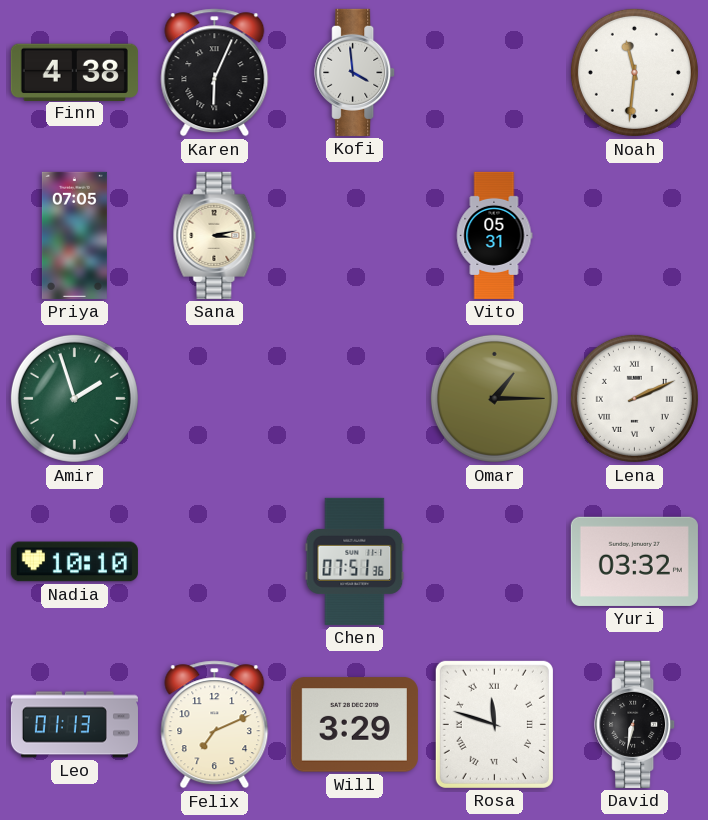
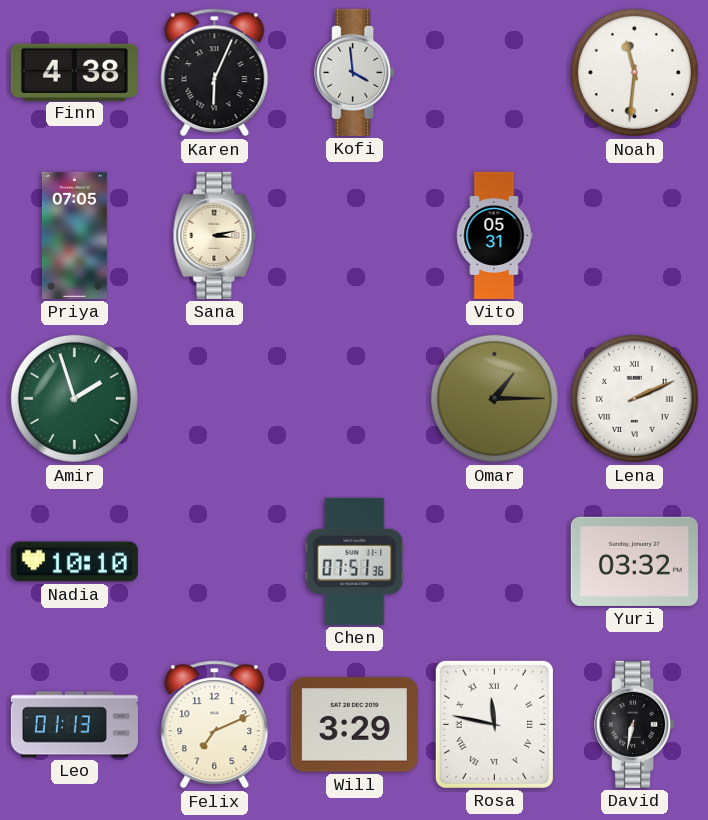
Rosa: 11:48 -> 11:47
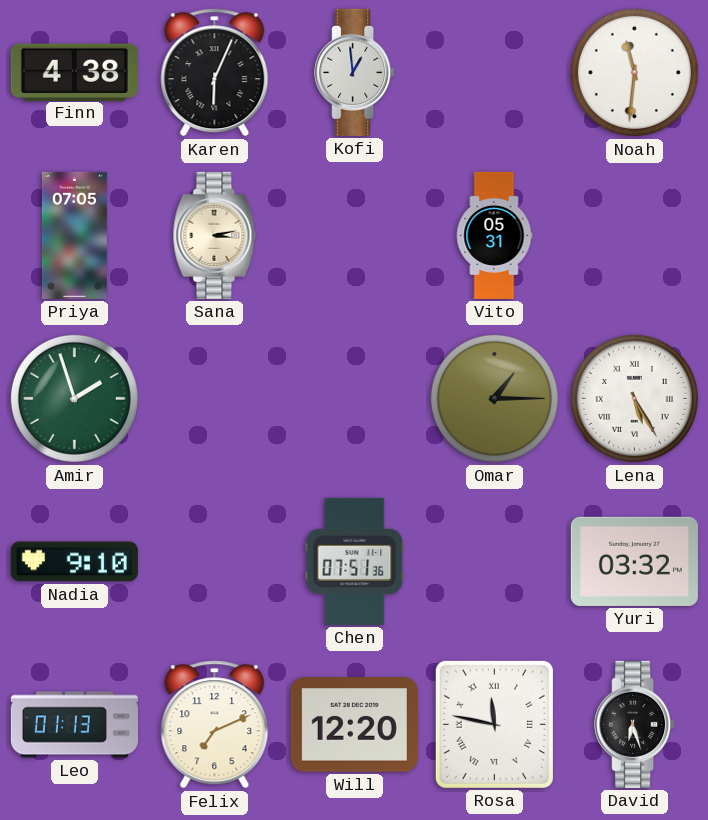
Kofi: 3:59 -> 12:59
Lena: 2:11 -> 5:25
Nadia: 10:10 -> 9:10
Will: 3:29 -> 12:20
David: 6:32 -> 6:27
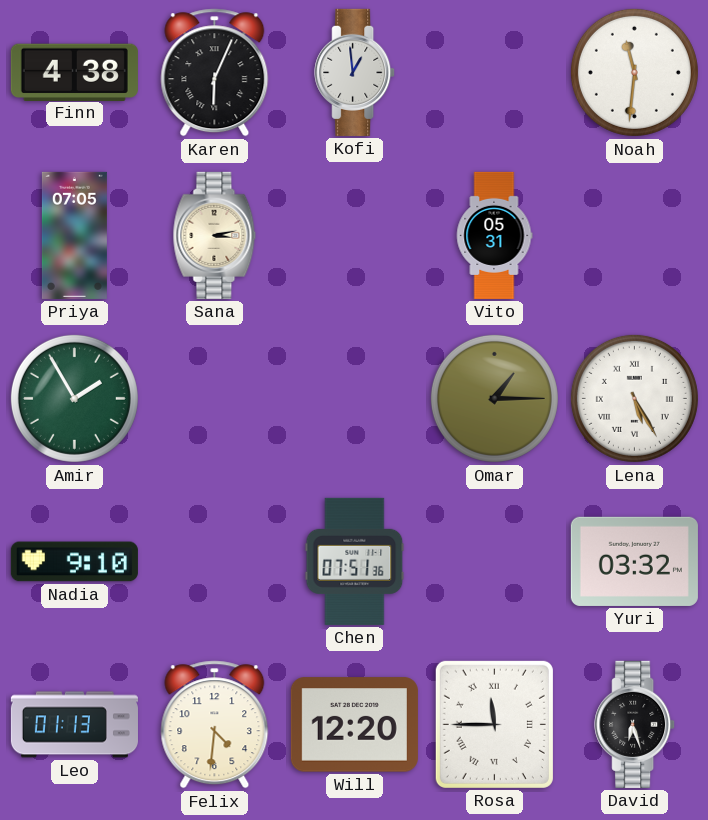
Amir: 1:57 -> 1:55
Felix: 7:11 -> 4:31
Rosa: 11:47 -> 11:45
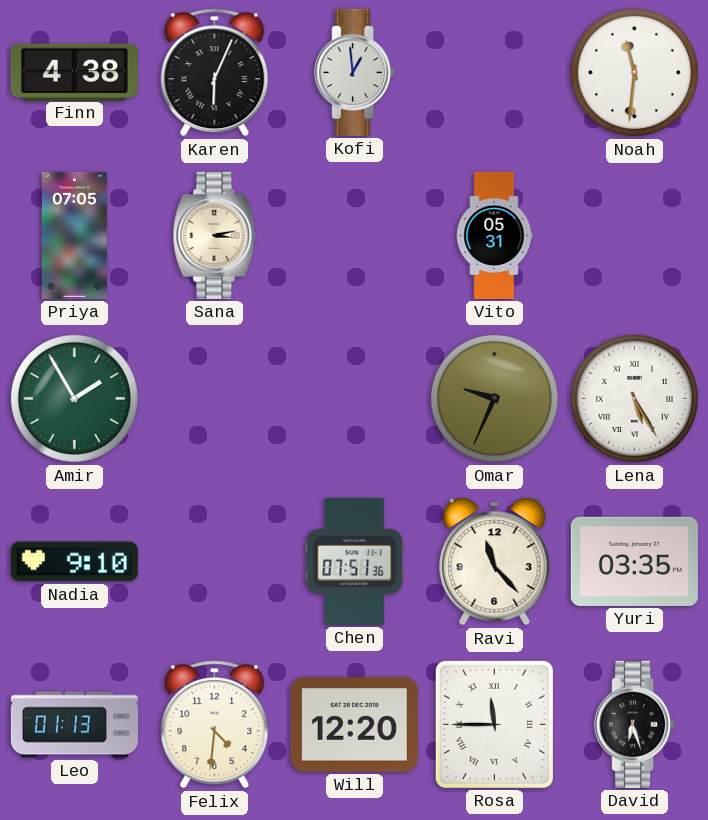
Omar: 1:15 -> 9:34
Ravi: none -> 11:23
Yuri: 03:32 -> 03:35
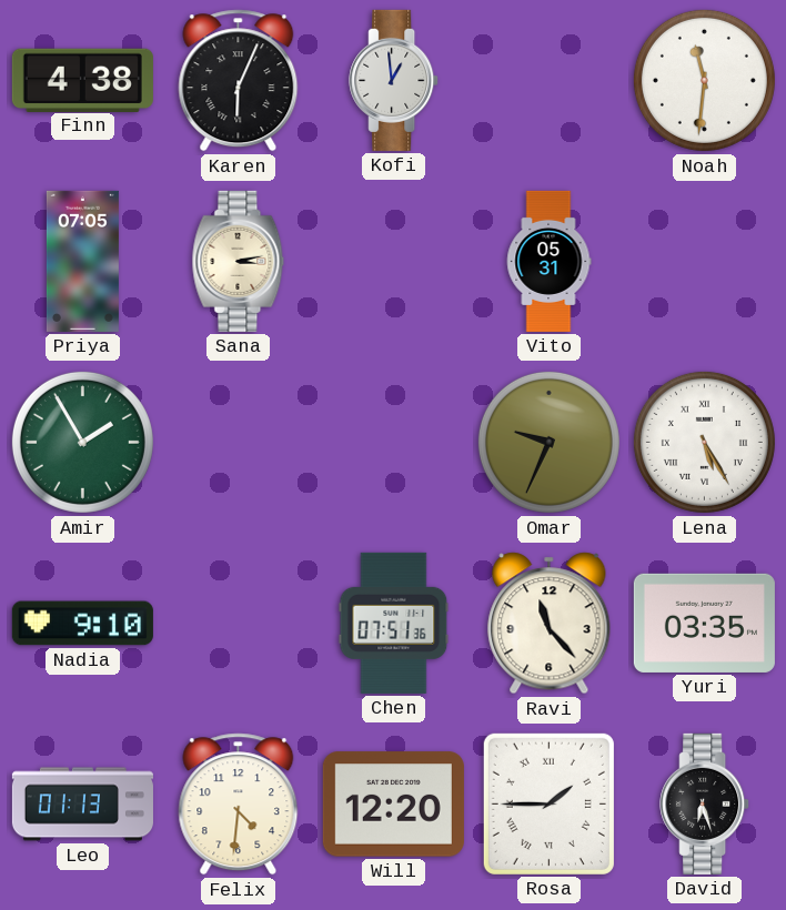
Rosa: 11:45 -> 1:45
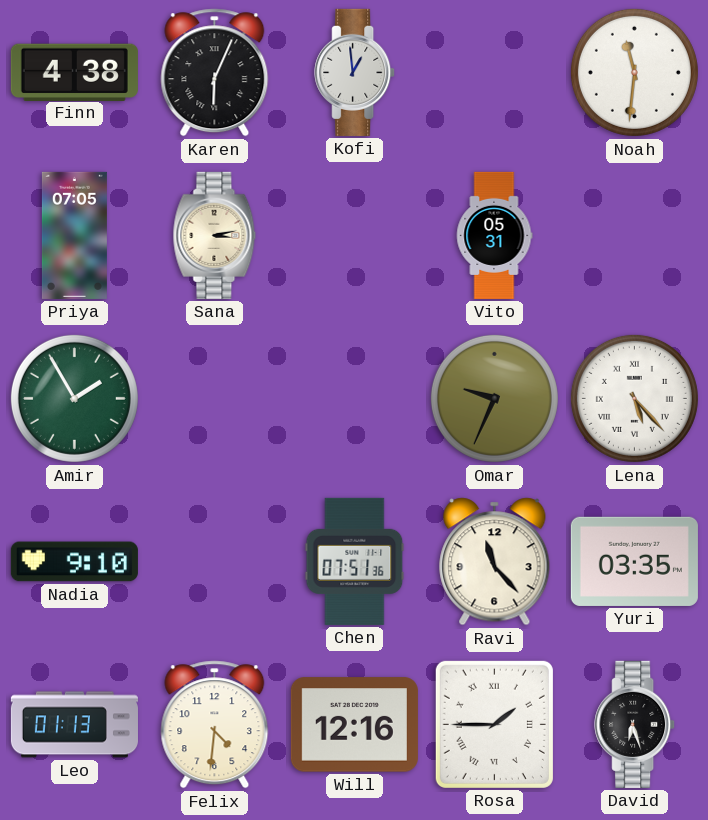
Lena: 5:25 -> 5:23
Will: 12:20 -> 12:16
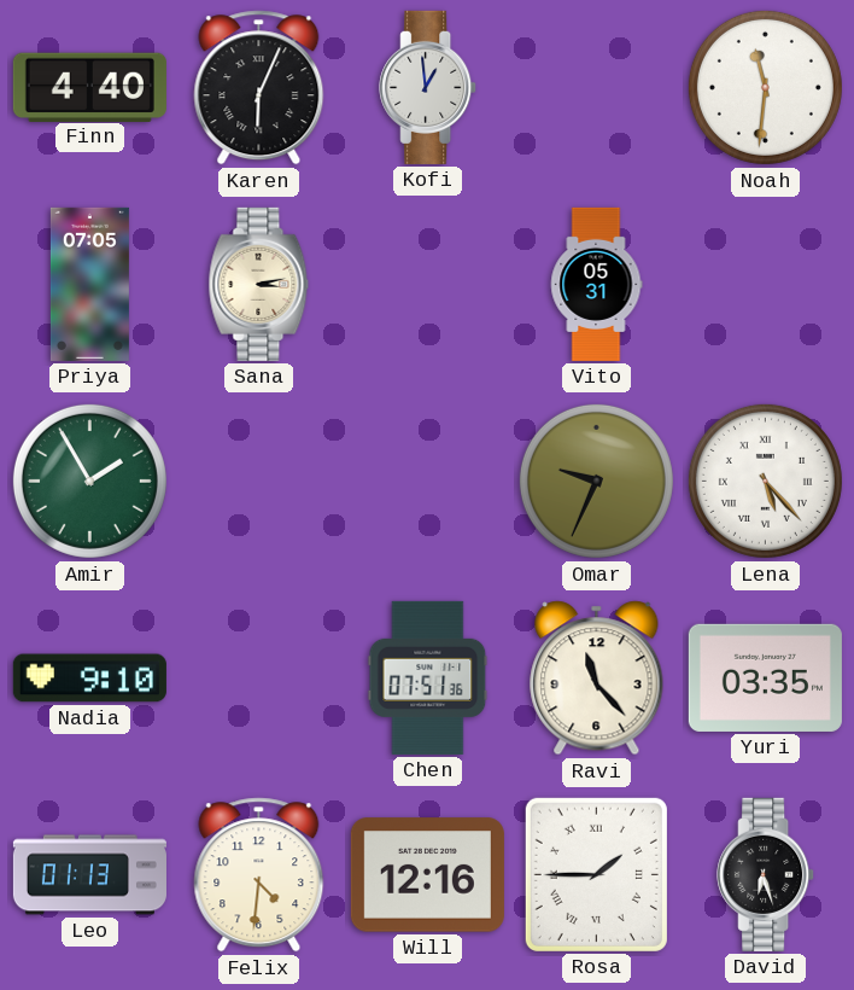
Finn: 4:38 -> 4:40
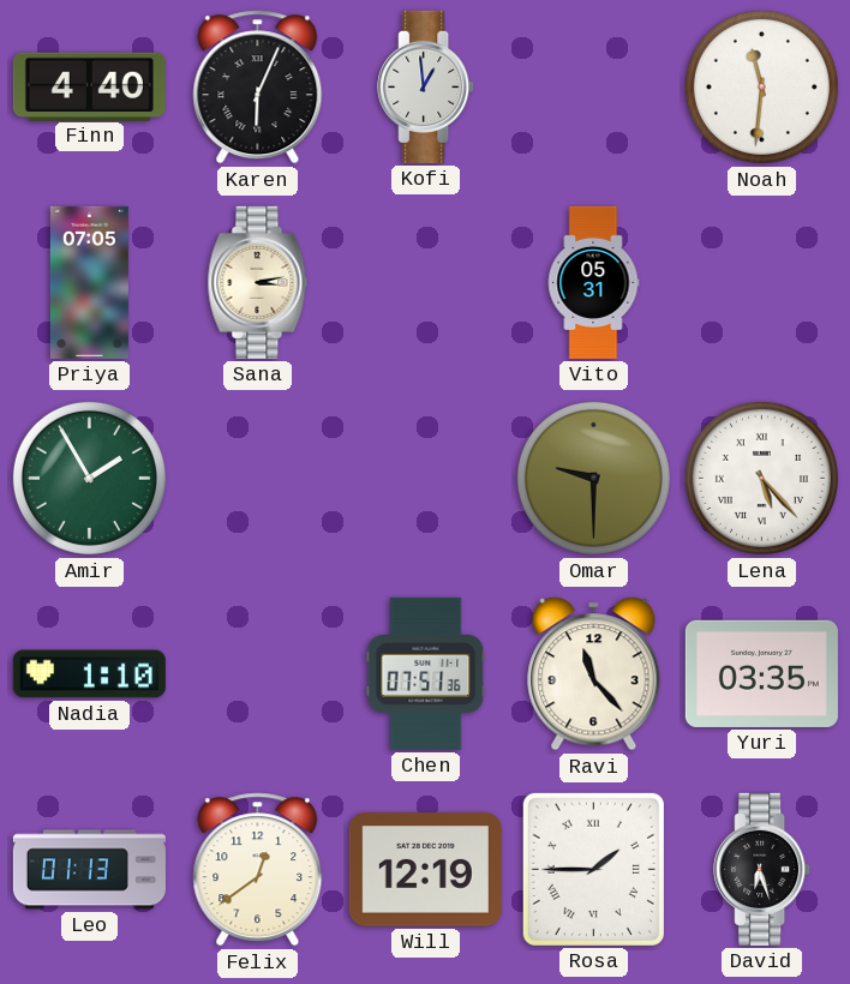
Omar: 9:34 -> 9:30
Nadia: 9:10 -> 1:10
Felix: 4:31 -> 12:39
Will: 12:16 -> 12:19
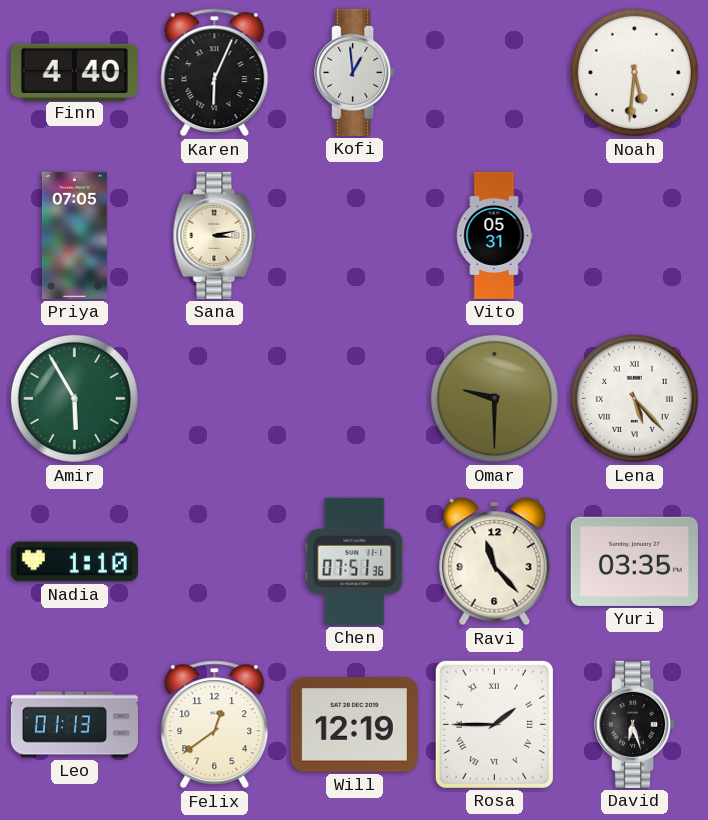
Noah: 11:31 -> 5:31
Amir: 1:55 -> 5:55
